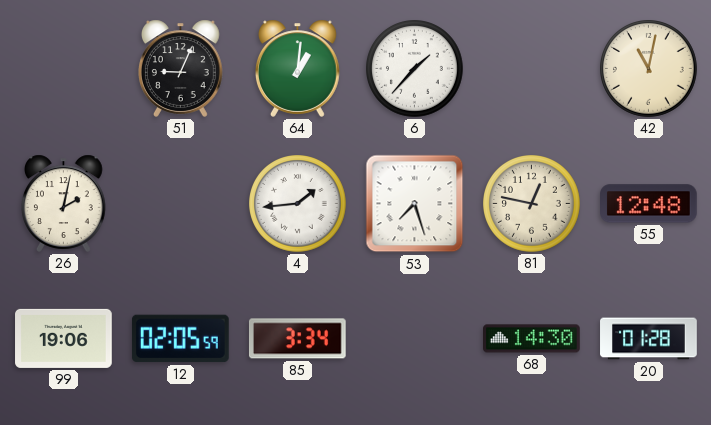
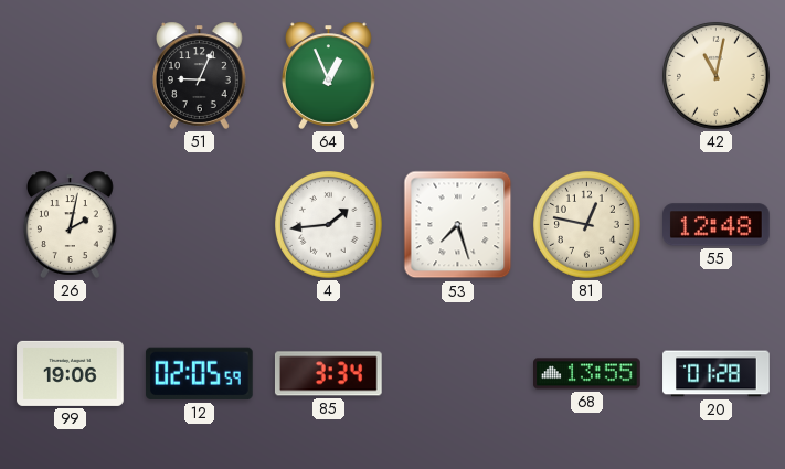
64: 1:01 -> 12:56
6: 1:37 -> none
68: 14:30 -> 13:55
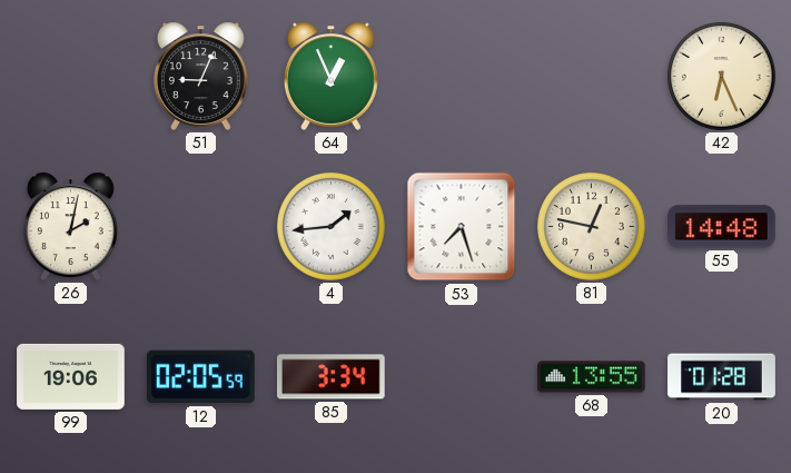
42: 11:02 -> 6:26
55: 12:48 -> 14:48
